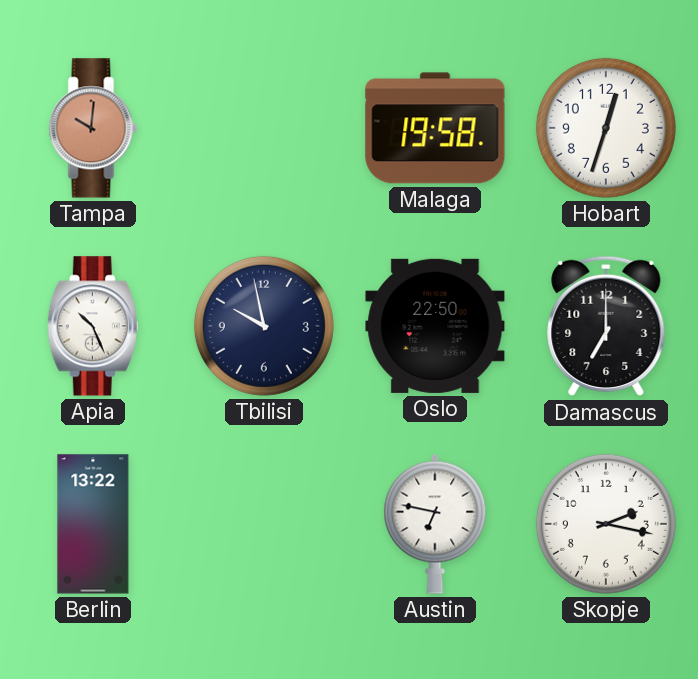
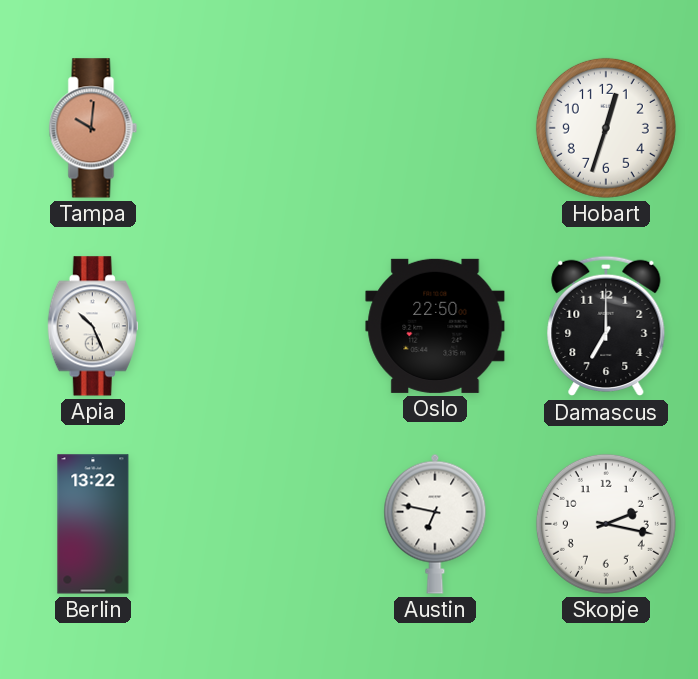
Malaga: 19:58 -> none
Tbilisi: 9:58 -> none
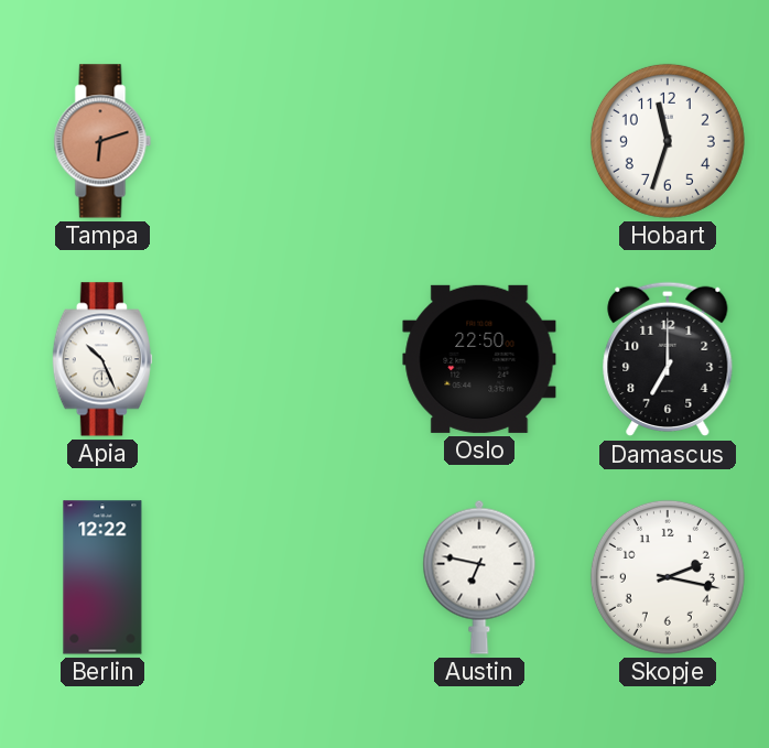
Tampa: 10:01 -> 6:12
Hobart: 12:33 -> 11:33
Berlin: 13:22 -> 12:22
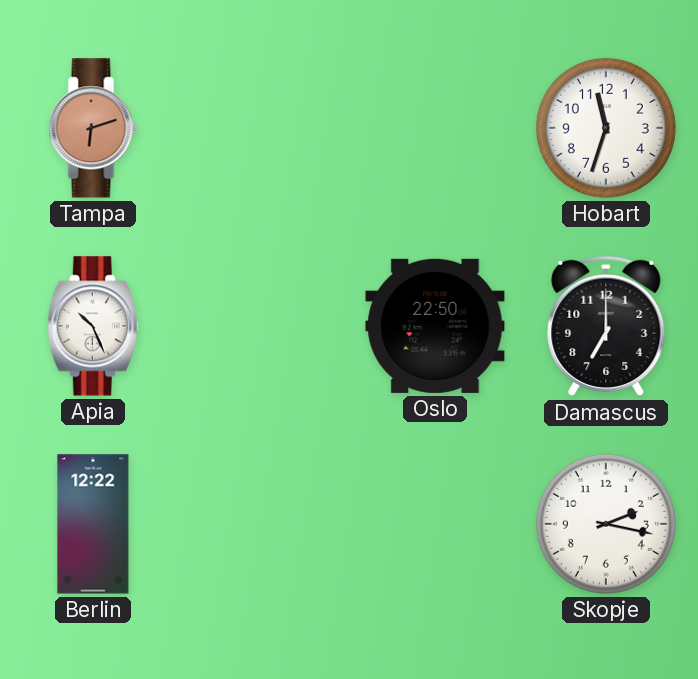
Austin: 6:47 -> none
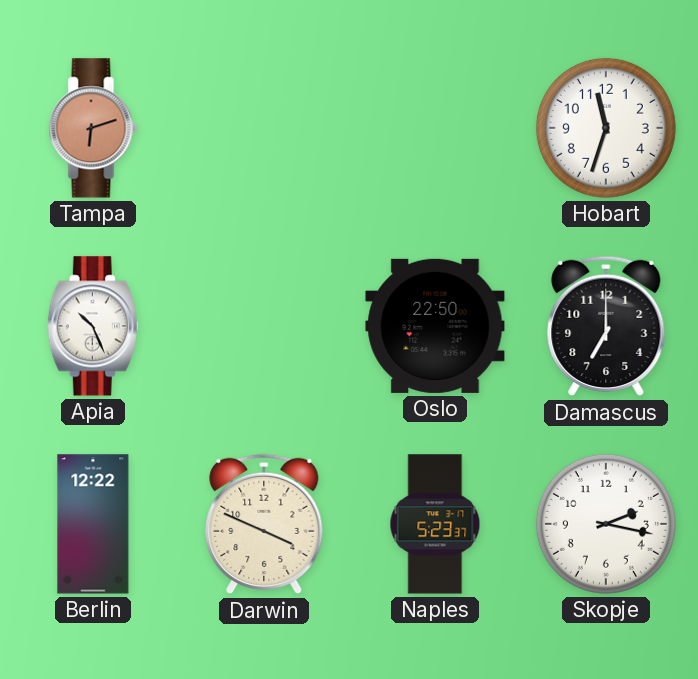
Darwin: none -> 3:49
Naples: none -> 5:23
